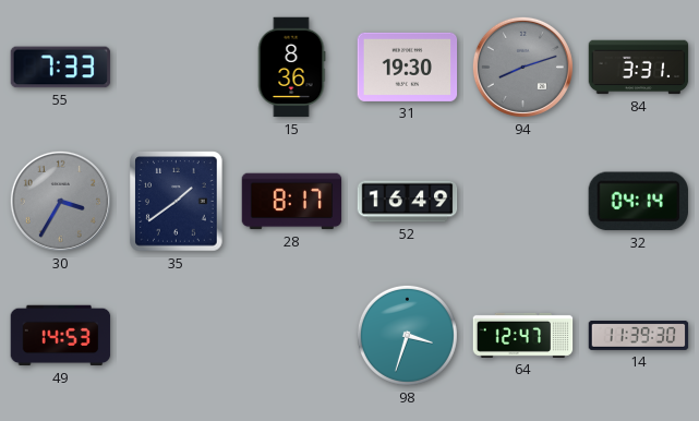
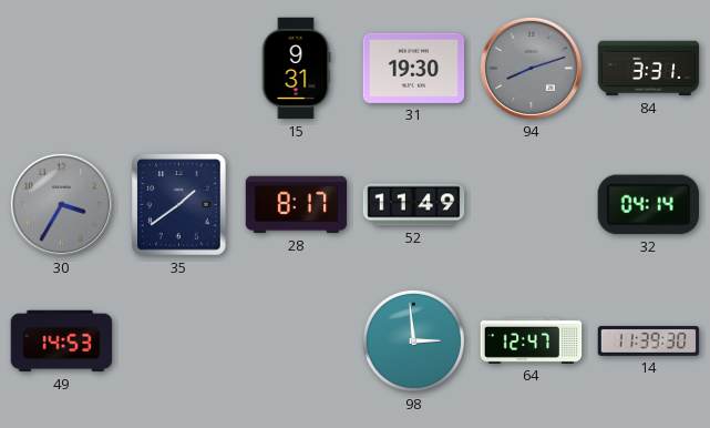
55: 7:33 -> none
15: 8:36 -> 9:31
52: 16:49 -> 11:49
98: 3:33 -> 2:59
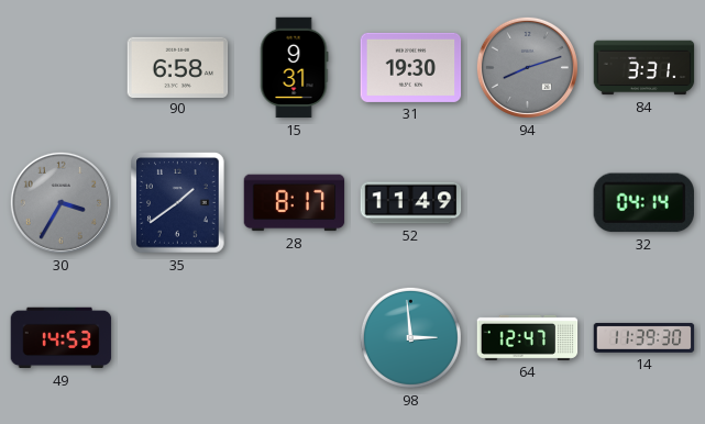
90: none -> 6:58
